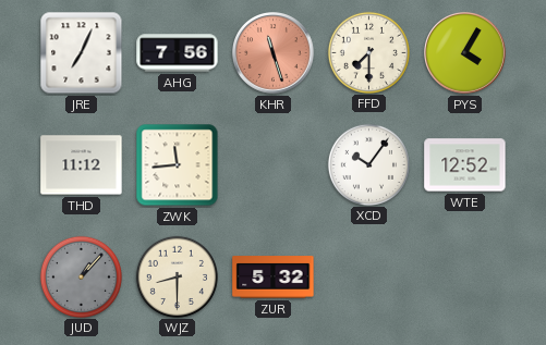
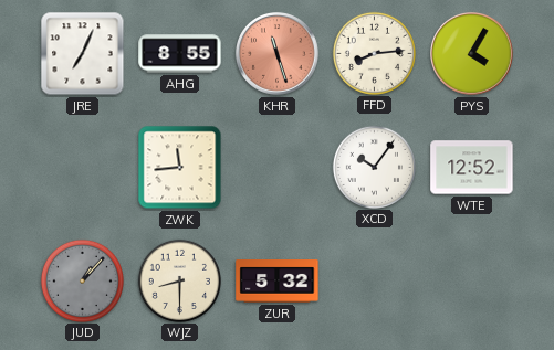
AHG: 7:56 -> 8:55
FFD: 7:30 -> 8:14
THD: 11:12 -> none
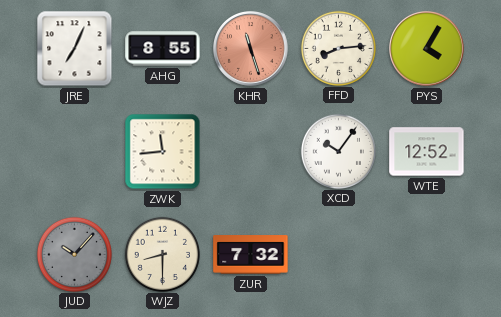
JUD: 1:07 -> 10:07
ZUR: 5:32 -> 7:32
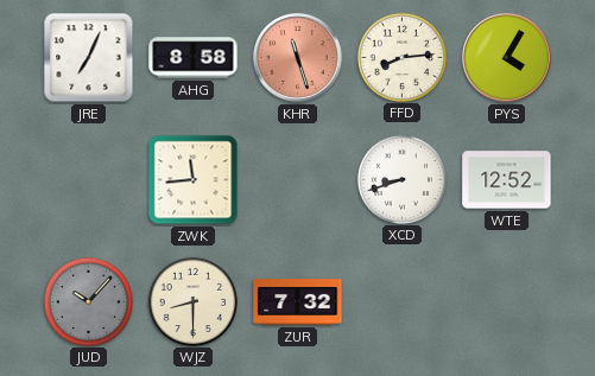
AHG: 8:55 -> 8:58
XCD: 10:06 -> 8:42
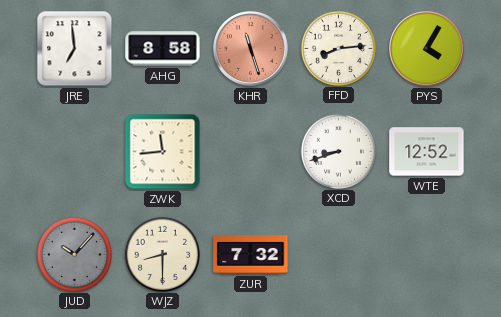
JRE: 7:04 -> 6:59
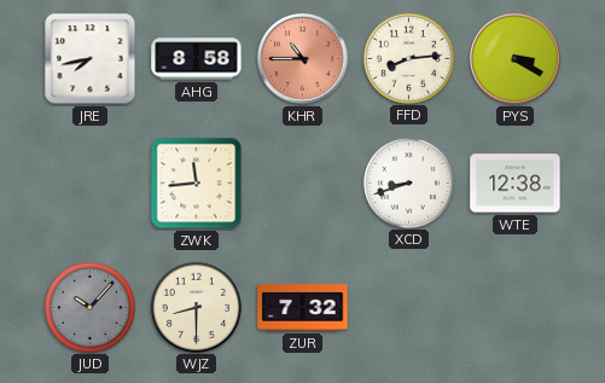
JRE: 6:59 -> 7:43
KHR: 11:27 -> 10:45
PYS: 4:05 -> 3:20
WTE: 12:52 -> 12:38
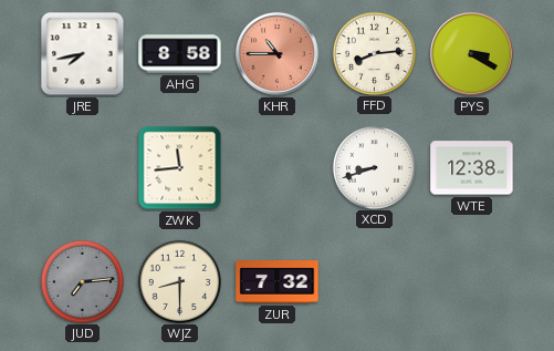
JUD: 10:07 -> 7:14
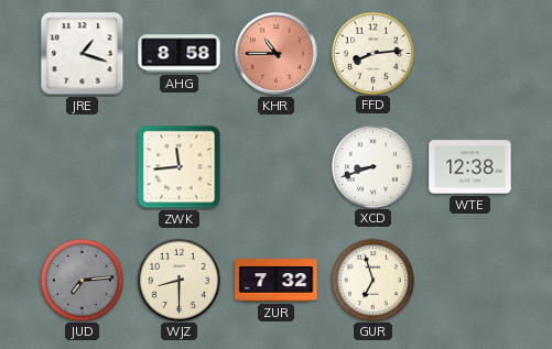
JRE: 7:43 -> 1:18
PYS: 3:20 -> none
GUR: none -> 6:57
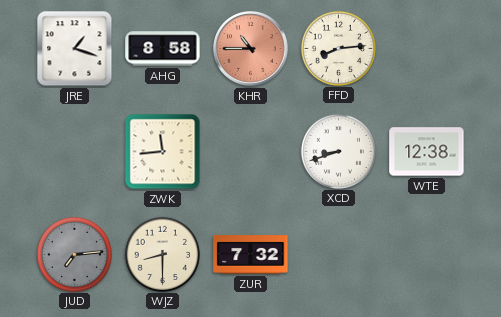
GUR: 6:57 -> none
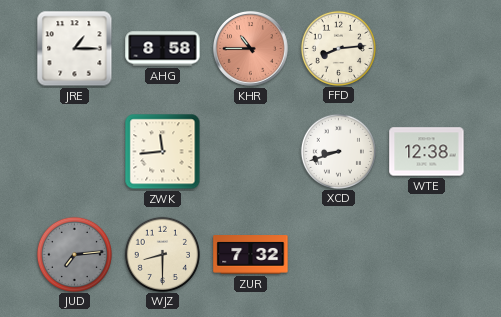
JRE: 1:18 -> 1:15
